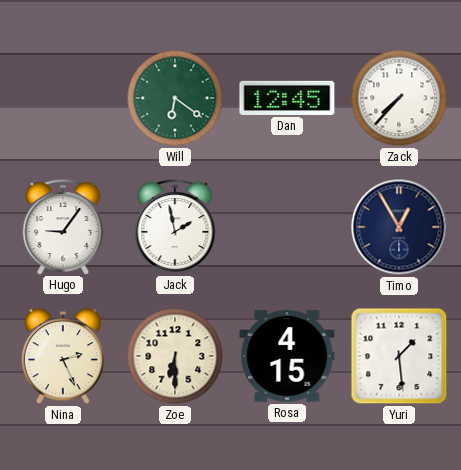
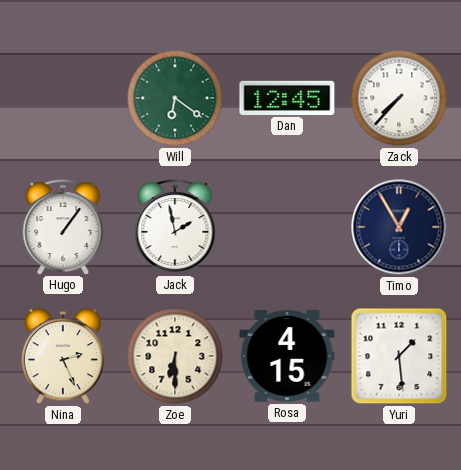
Hugo: 9:06 -> 1:06
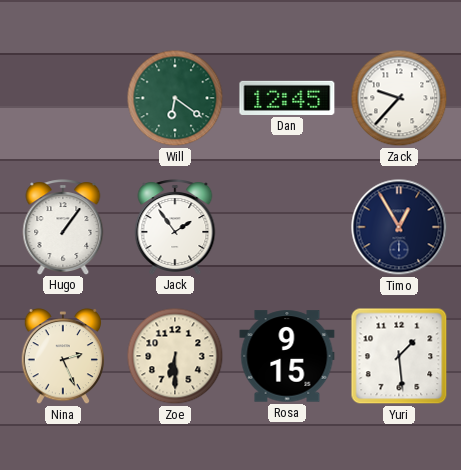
Zack: 7:37 -> 9:37
Jack: 1:58 -> 1:54
Rosa: 4:15 -> 9:15
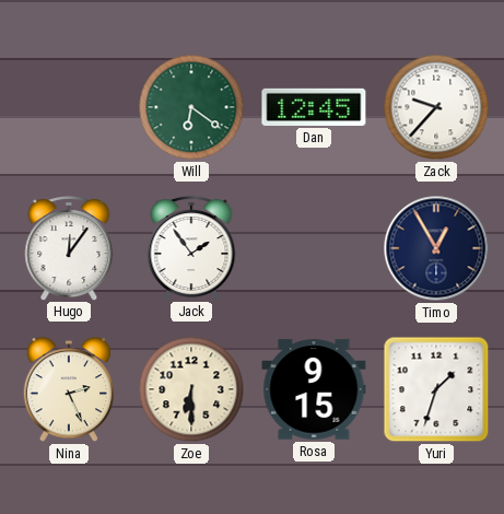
Hugo: 1:06 -> 12:06
Yuri: 1:29 -> 1:33
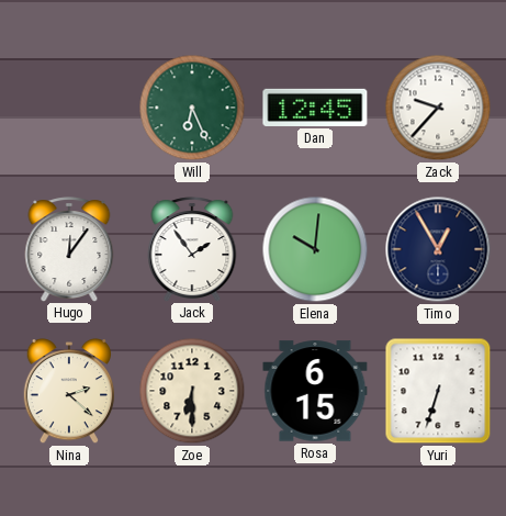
Will: 6:21 -> 6:26
Elena: none -> 10:01
Nina: 2:26 -> 2:22
Rosa: 9:15 -> 6:15
Yuri: 1:33 -> 6:33
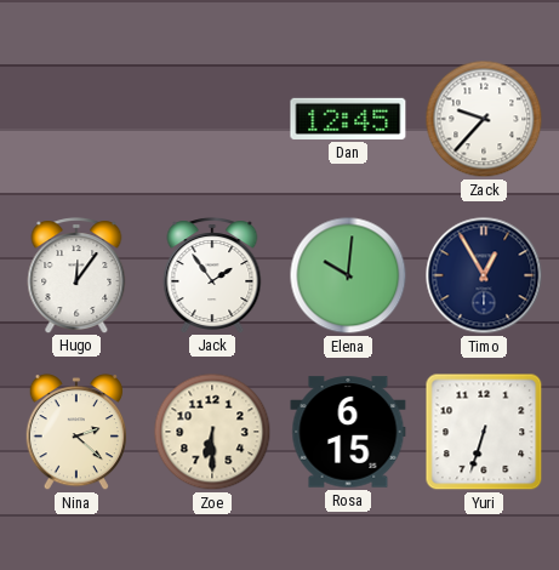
Will: 6:26 -> none
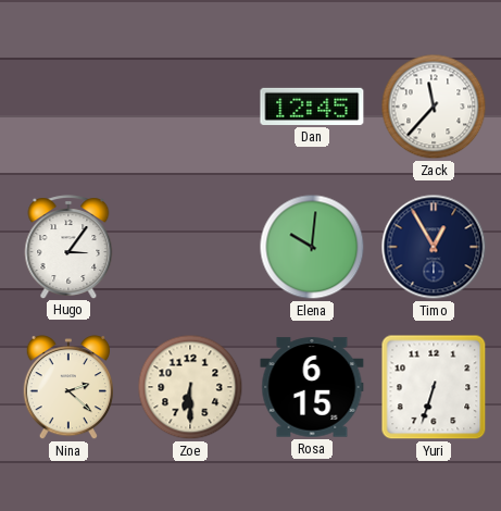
Zack: 9:37 -> 11:37
Hugo: 12:06 -> 3:06
Jack: 1:54 -> none
